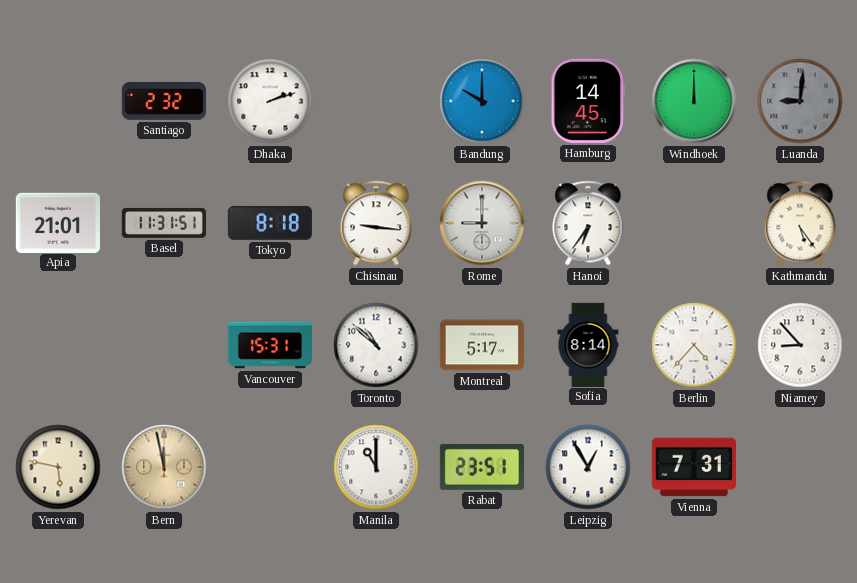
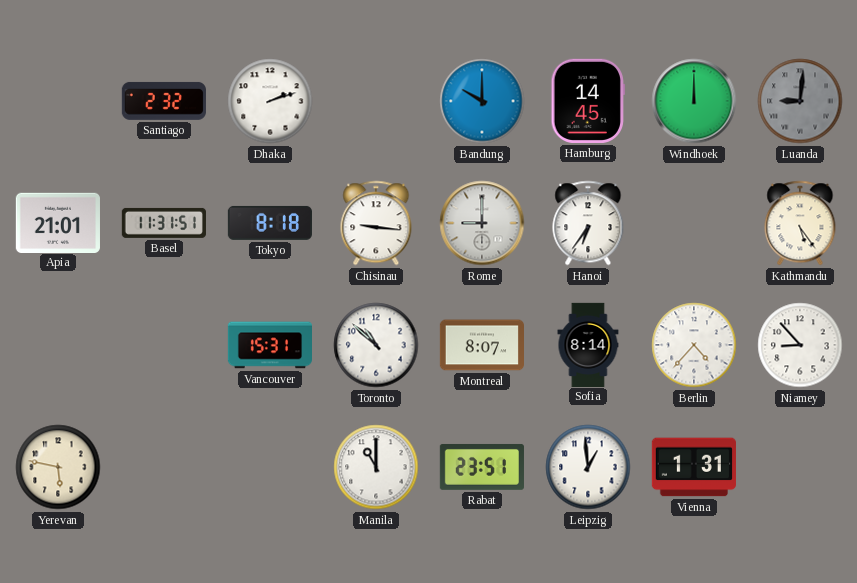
Montreal: 5:17 -> 8:07
Bern: 11:58 -> none
Leipzig: 12:55 -> 12:59
Vienna: 7:31 -> 1:31
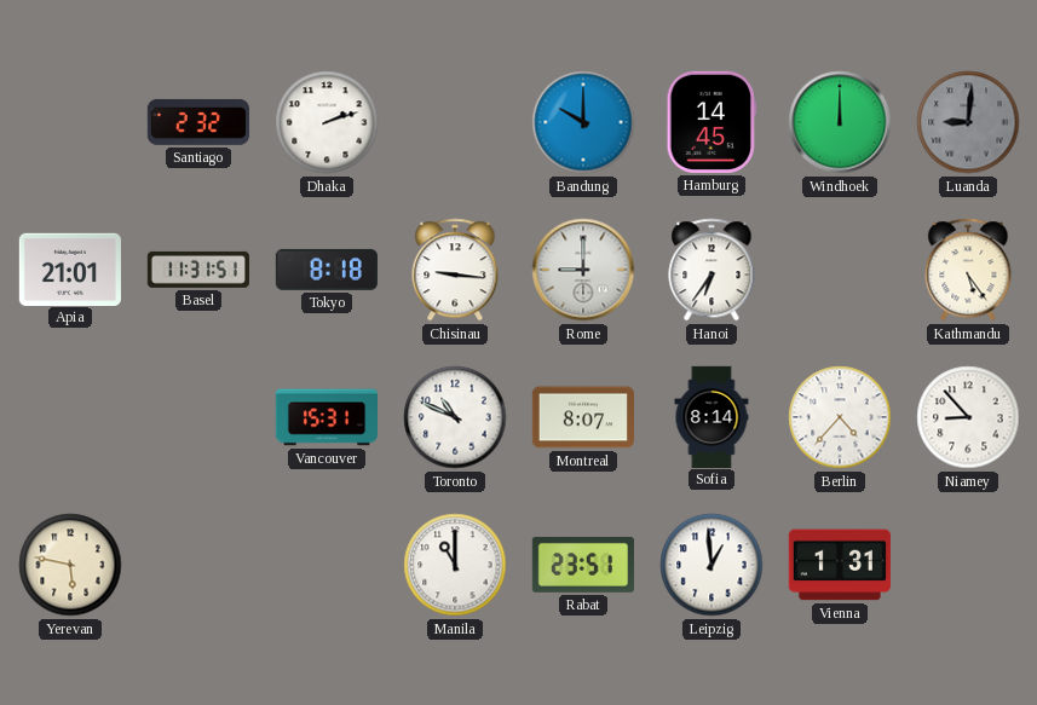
Toronto: 10:52 -> 10:49
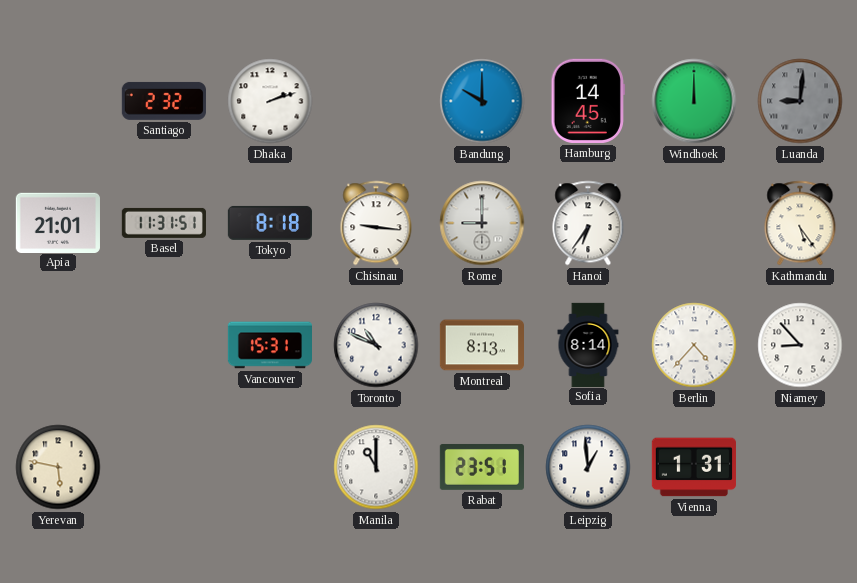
Montreal: 8:07 -> 8:13
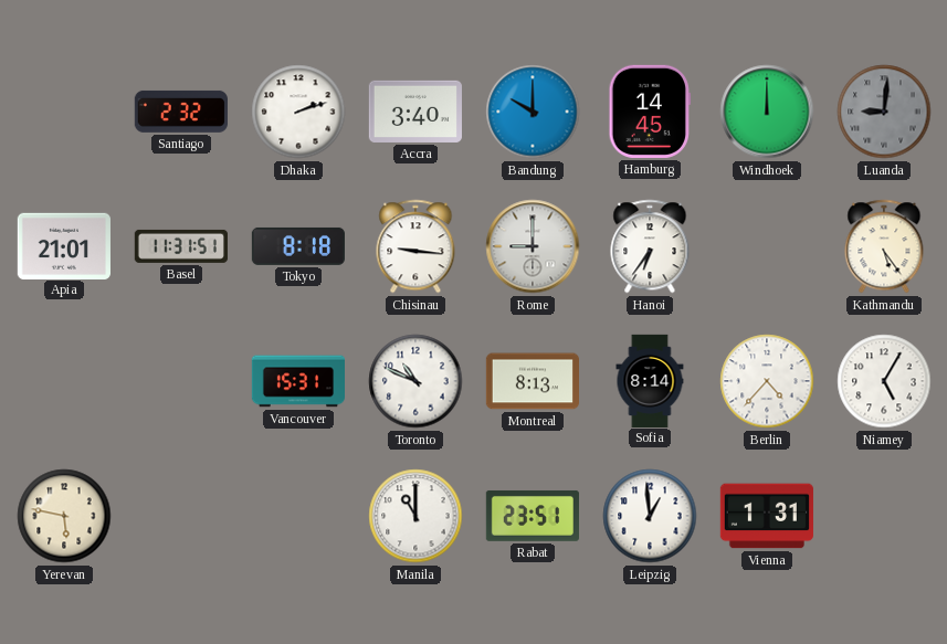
Accra: none -> 3:40
Niamey: 8:53 -> 5:05
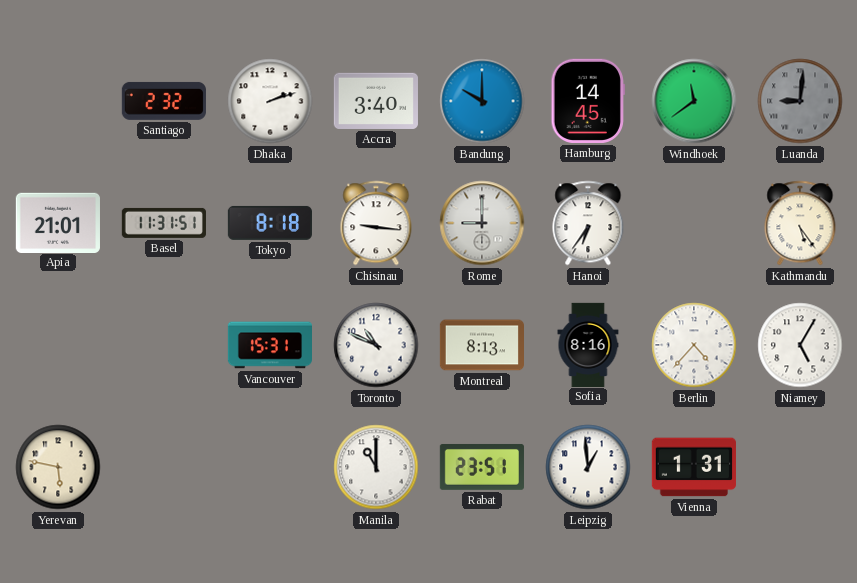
Windhoek: 12:00 -> 11:39
Sofia: 8:14 -> 8:16
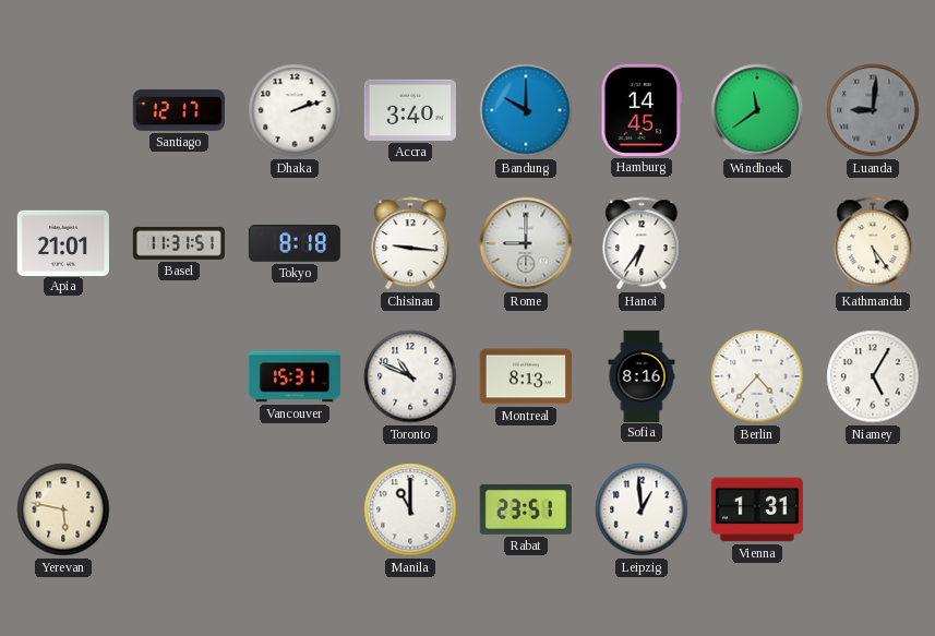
Santiago: 2:32 -> 12:17
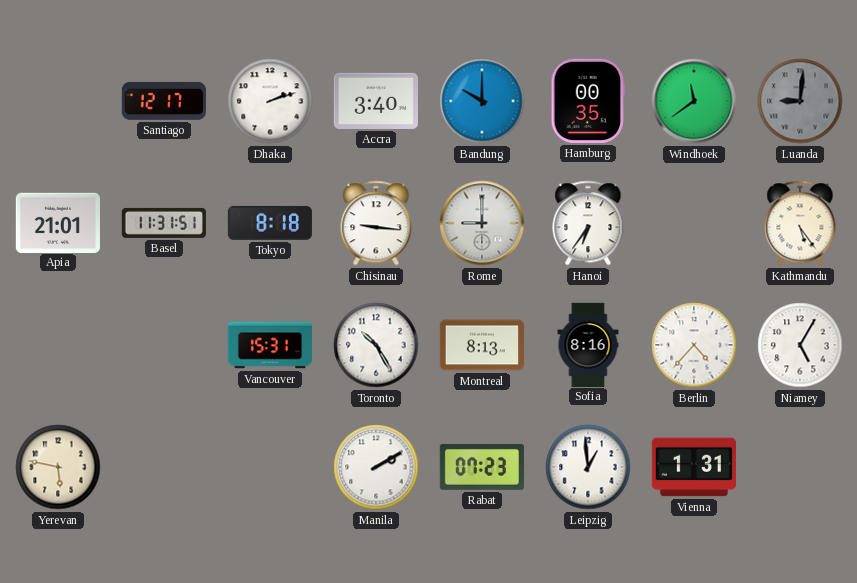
Hamburg: 14:45 -> 00:35
Toronto: 10:49 -> 10:25
Manila: 11:00 -> 2:10
Rabat: 23:51 -> 07:23
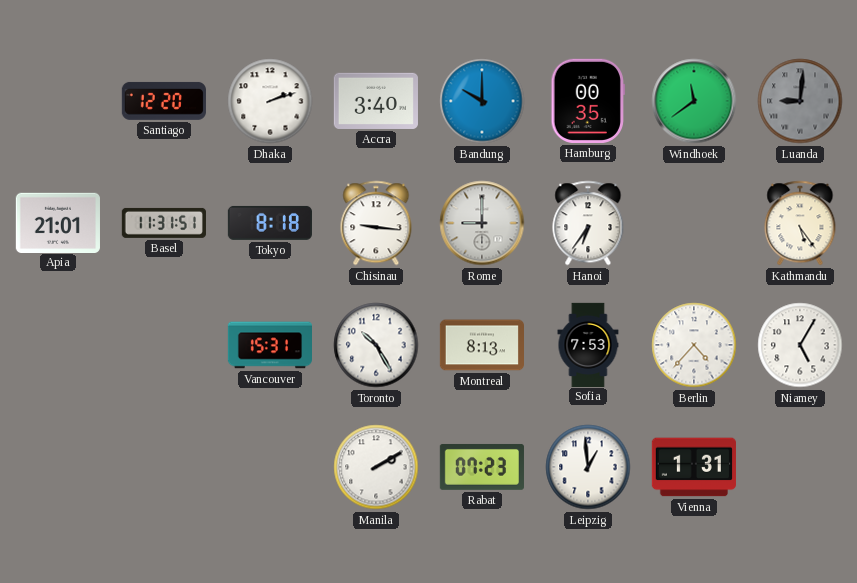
Santiago: 12:17 -> 12:20
Sofia: 8:16 -> 7:53
Yerevan: 5:47 -> none
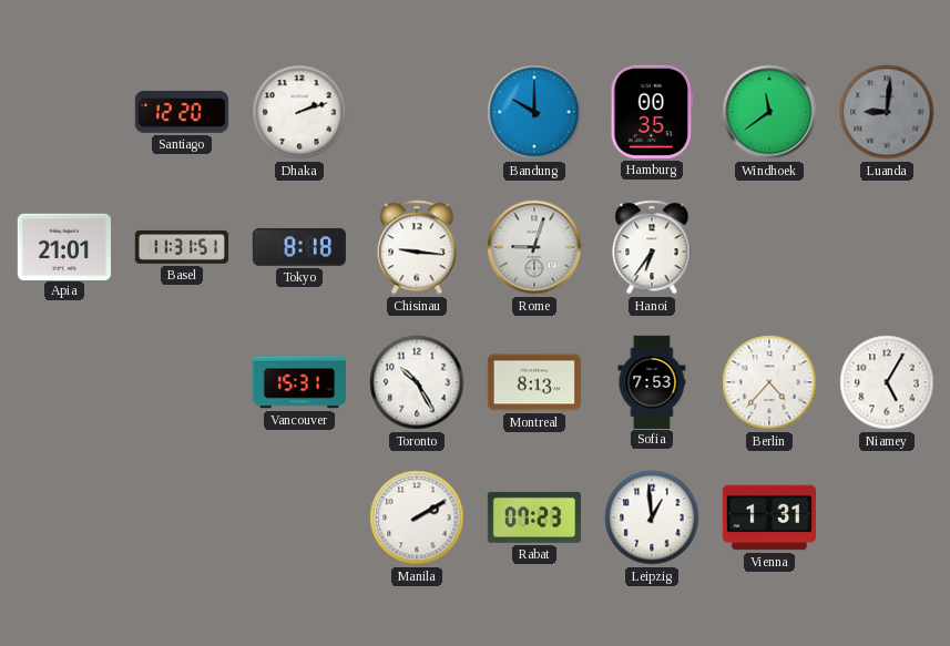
Accra: 3:40 -> none
Rome: 9:00 -> 9:03
Kathmandu: 5:24 -> none
